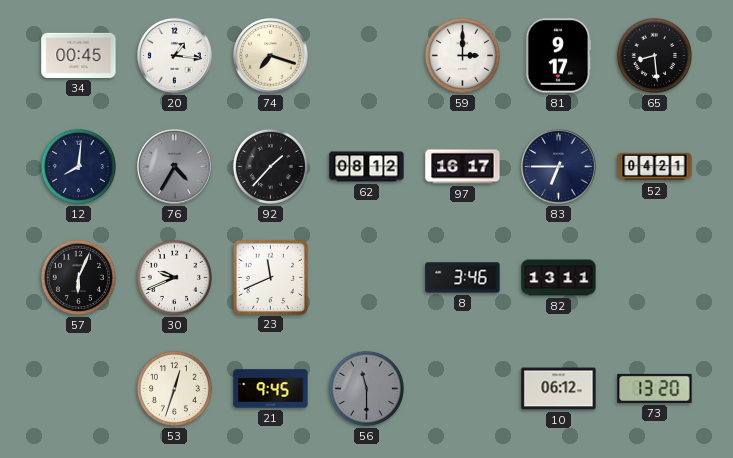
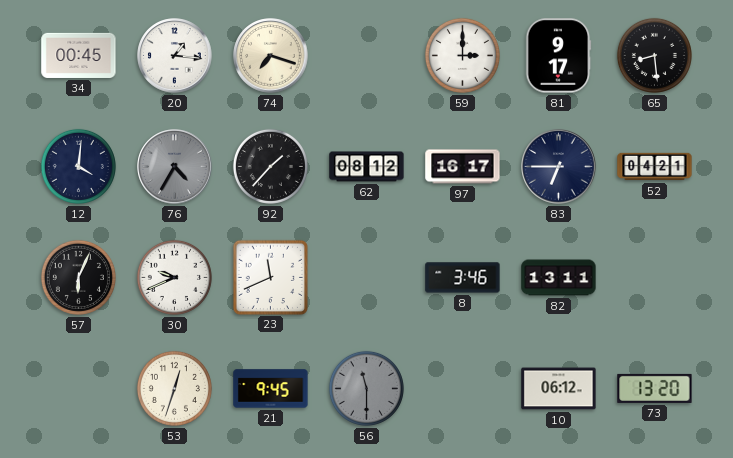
12: 8:01 -> 4:01
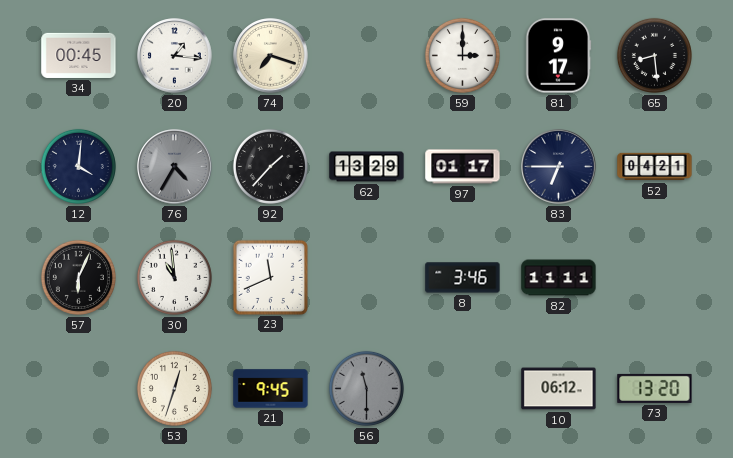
62: 08:12 -> 13:29
97: 16:17 -> 01:17
30: 9:41 -> 10:59
82: 13:11 -> 11:11
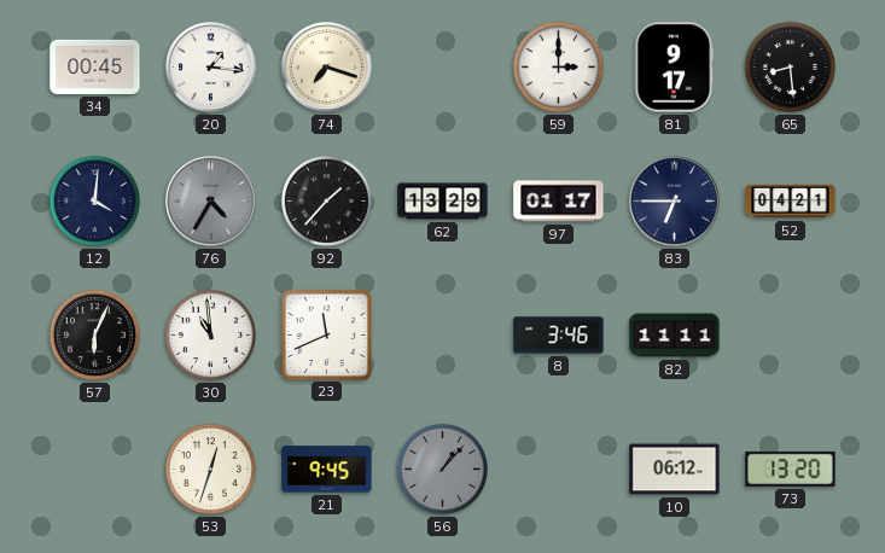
56: 11:30 -> 1:07
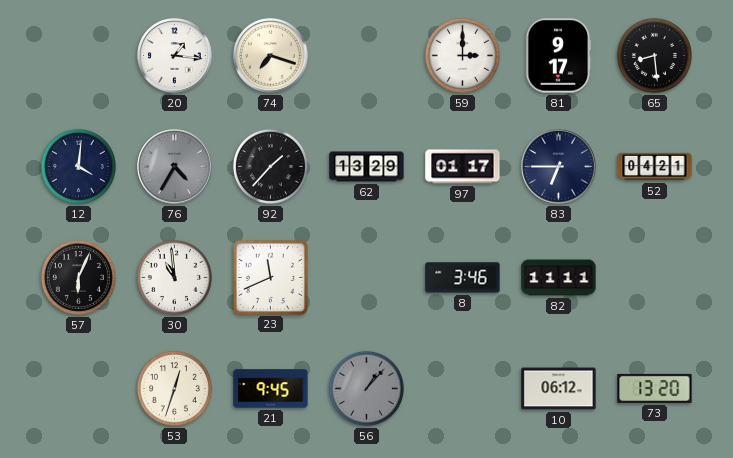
34: 00:45 -> none
